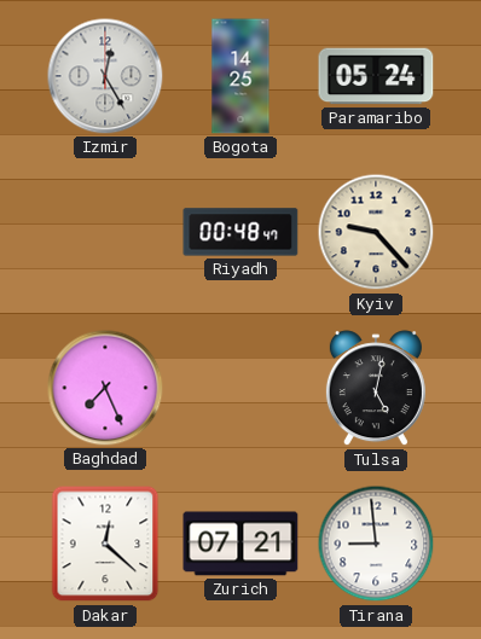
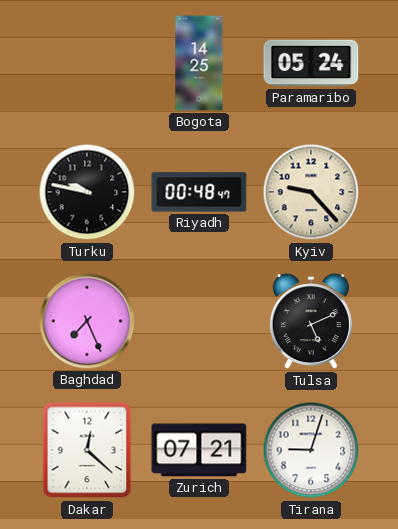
Izmir: 12:25 -> none
Turku: none -> 9:47
Tulsa: 5:02 -> 5:11
Tirana: 8:59 -> 9:03
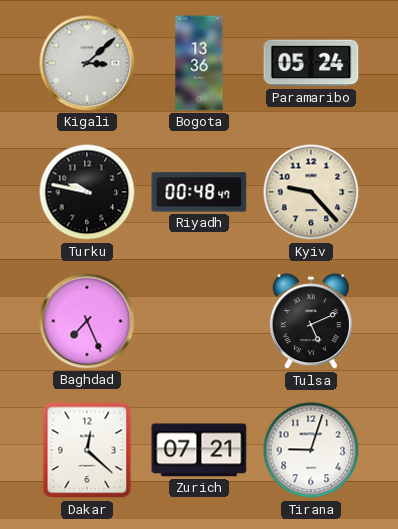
Kigali: none -> 3:08
Bogota: 14:25 -> 13:36
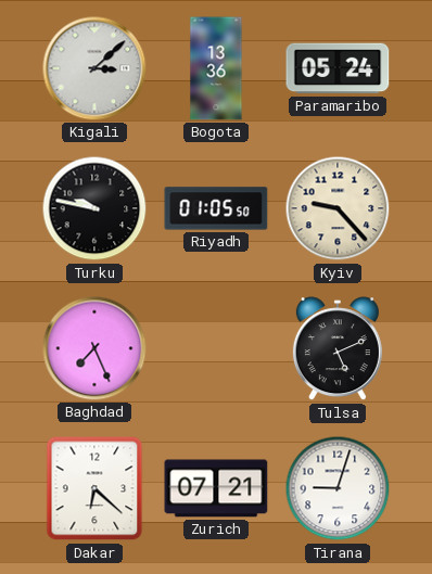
Riyadh: 00:48 -> 01:05
Dakar: 12:22 -> 6:22
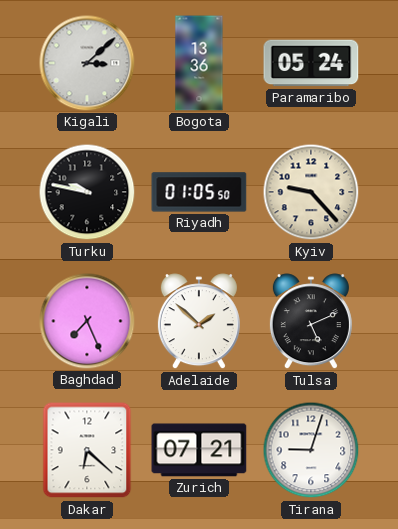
Adelaide: none -> 1:52
